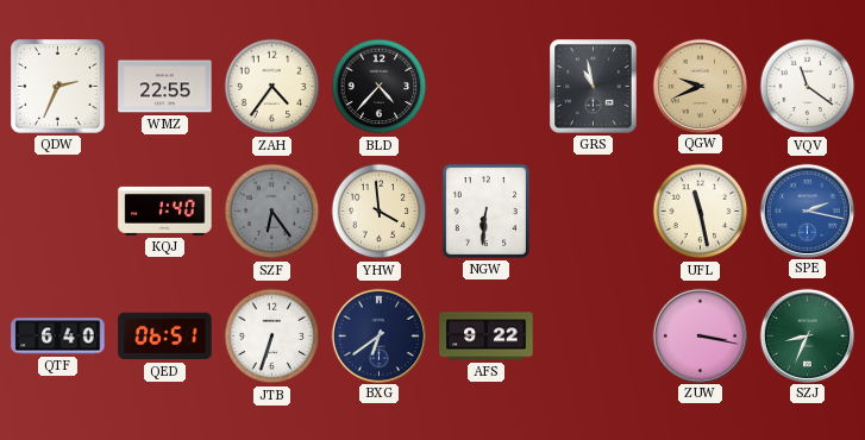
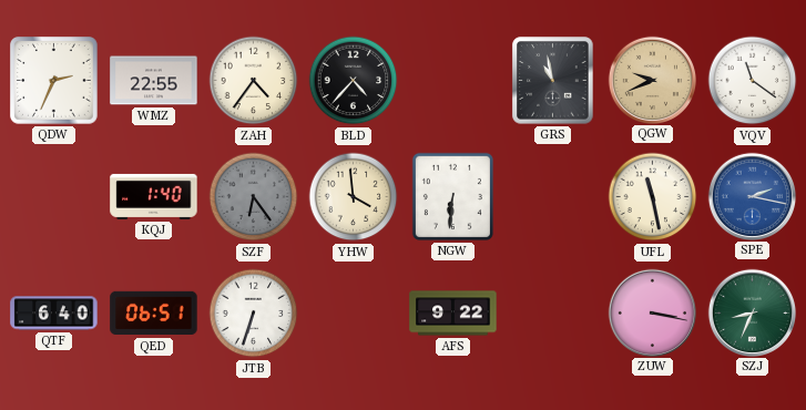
BXG: 6:39 -> none
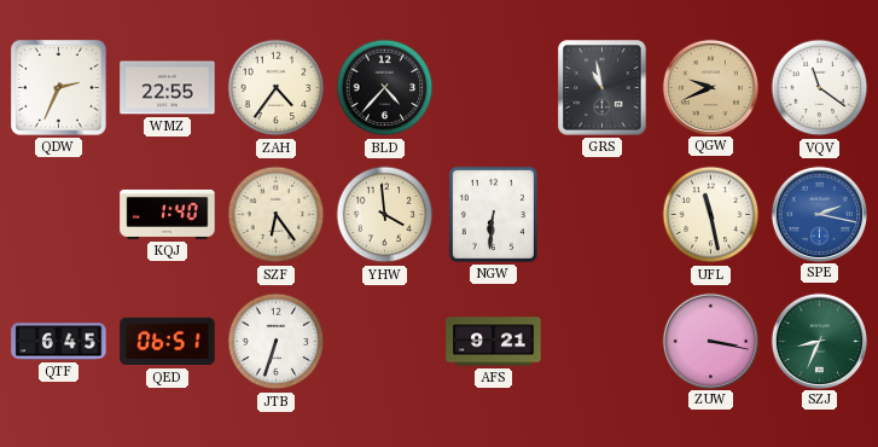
SZF dial: grey -> cream
QTF: 6:40 -> 6:45
AFS: 9:22 -> 9:21
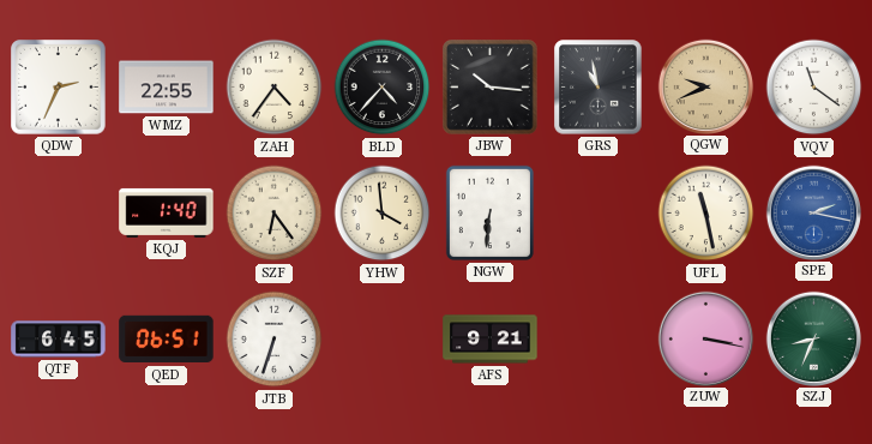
JBW: none -> 10:16
